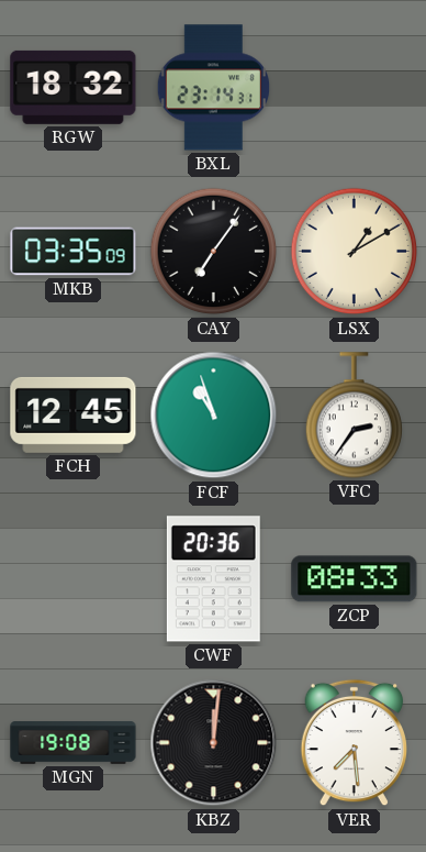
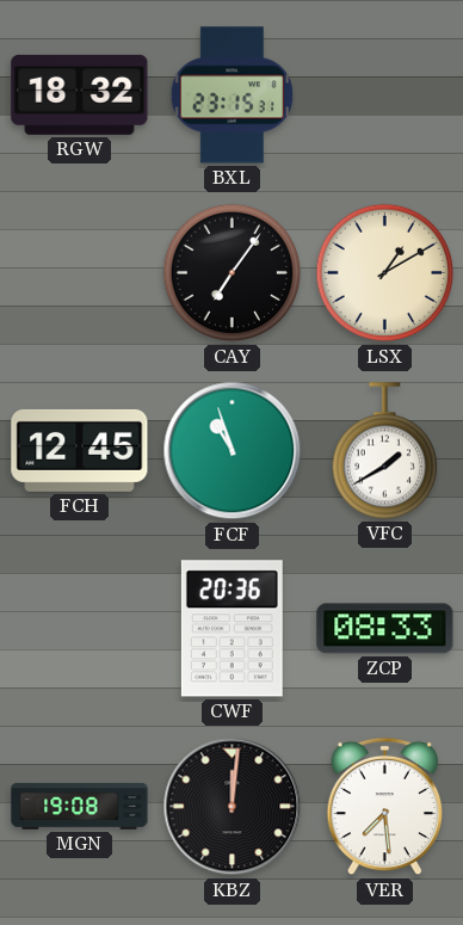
BXL: 23:14 -> 23:15
MKB: 03:35 -> none
VFC: 2:36 -> 1:40
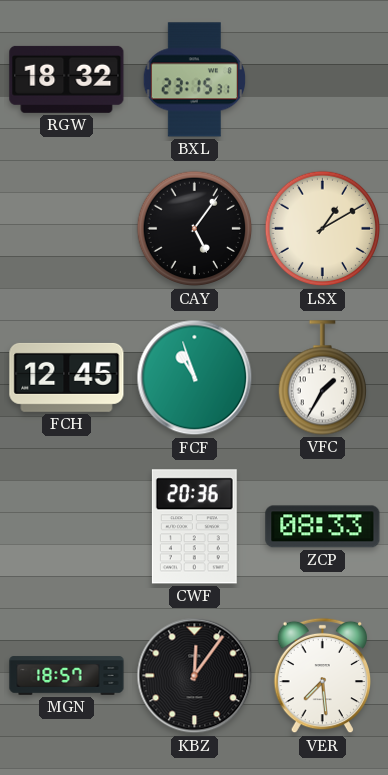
CAY: 7:06 -> 5:06
VFC: 1:40 -> 1:35
MGN: 19:08 -> 18:57
KBZ: 12:01 -> 12:06
